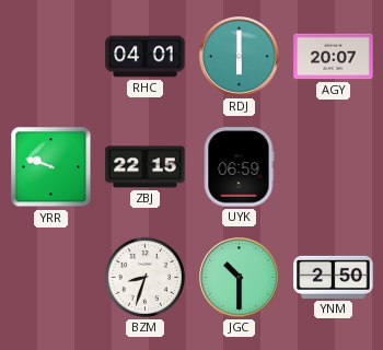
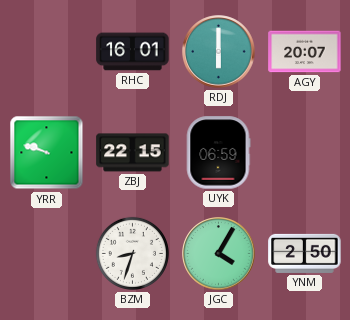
RHC: 04:01 -> 16:01
JGC: 10:30 -> 4:05
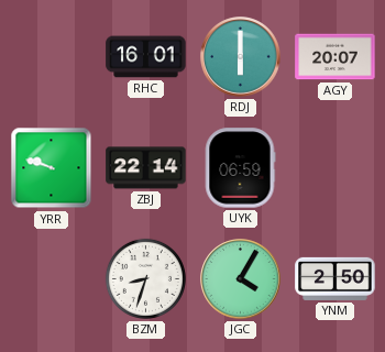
ZBJ: 22:15 -> 22:14
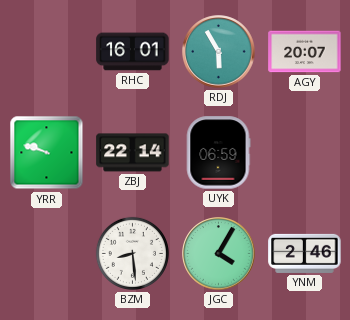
RDJ: 6:00 -> 5:55
BZM: 8:33 -> 8:29
YNM: 2:50 -> 2:46
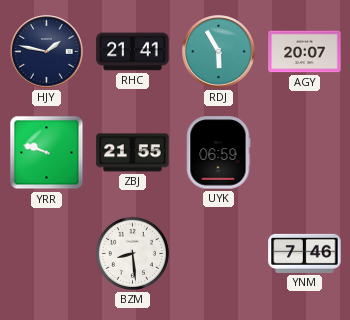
HJY: none -> 1:47
RHC: 16:01 -> 21:41
ZBJ: 22:14 -> 21:55
JGC: 4:05 -> none
YNM: 2:46 -> 7:46
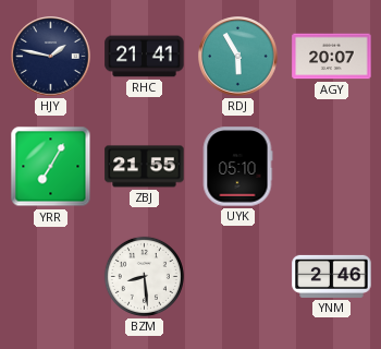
YRR: 9:48 -> 7:05
UYK: 06:59 -> 05:10
YNM: 7:46 -> 2:46
